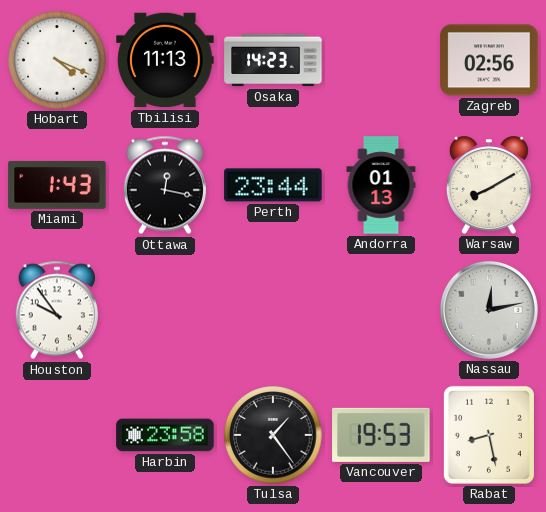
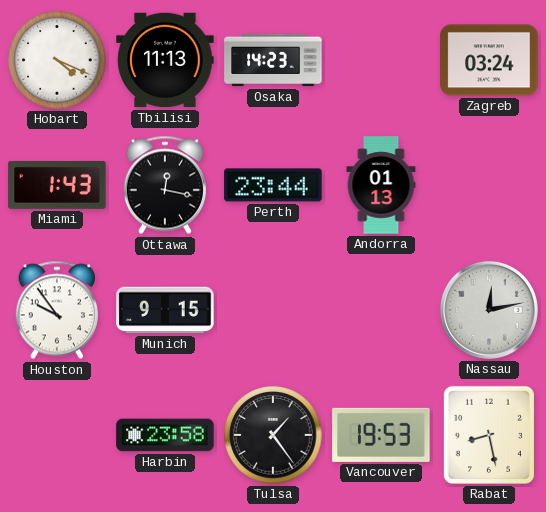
Zagreb: 02:56 -> 03:24
Warsaw: 8:10 -> none
Munich: none -> 9:15
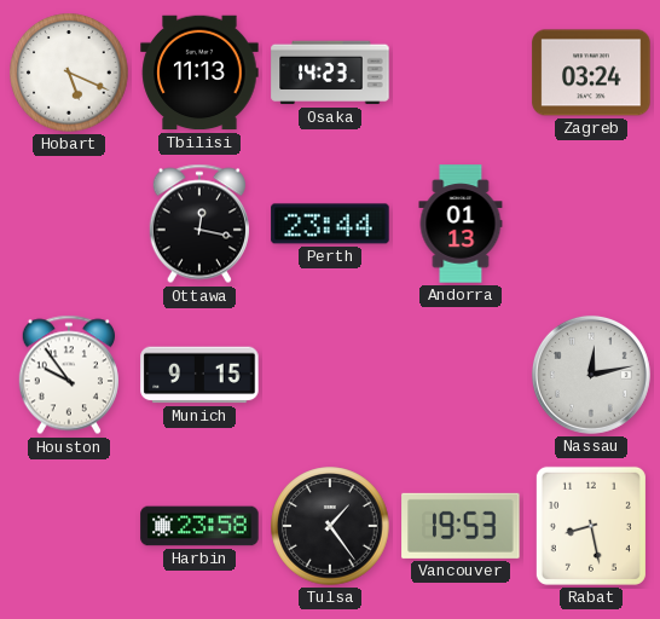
Hobart: 4:19 -> 5:19
Miami: 1:43 -> none
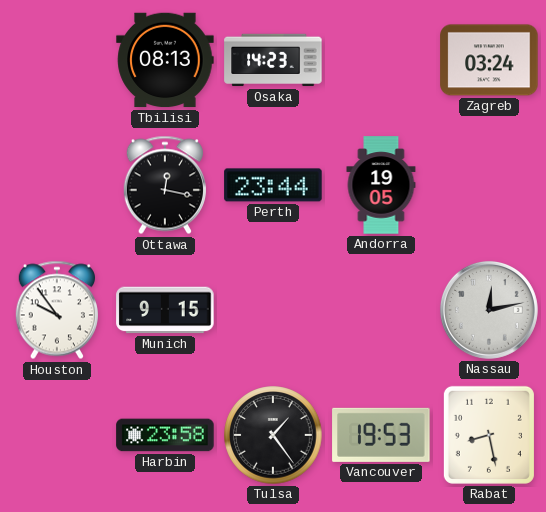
Hobart: 5:19 -> none
Tbilisi: 11:13 -> 08:13
Andorra: 01:13 -> 19:05
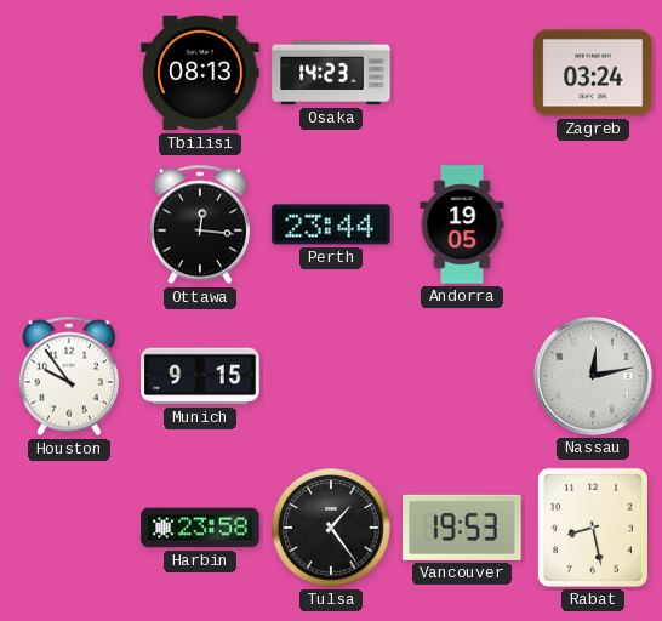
Ottawa: 12:17 -> 12:16
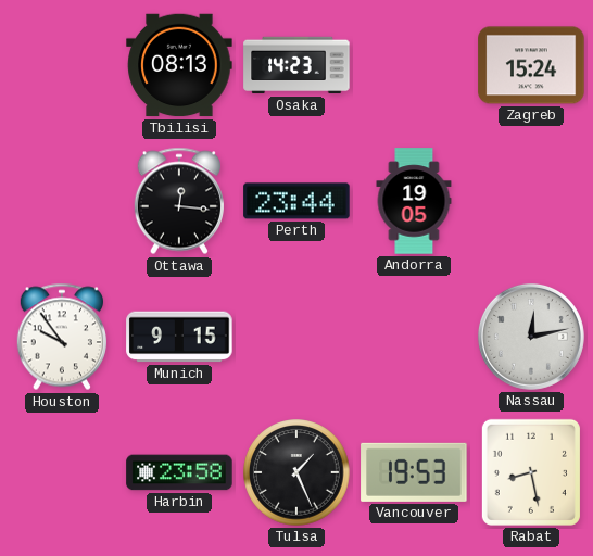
Zagreb: 03:24 -> 15:24
Tulsa: 1:24 -> 1:26
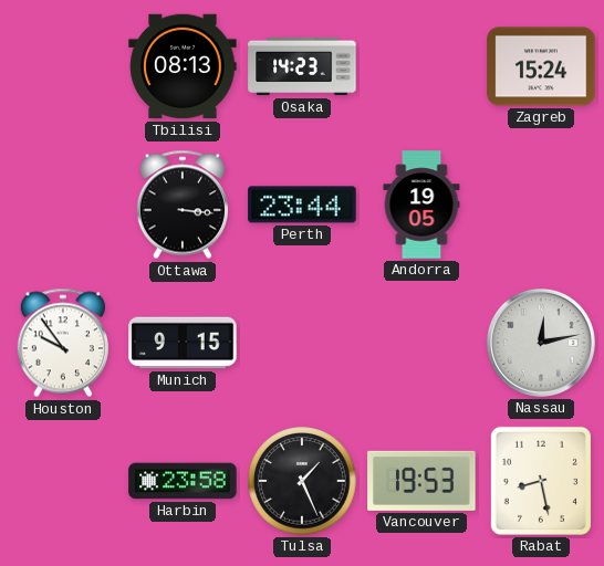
Ottawa: 12:16 -> 3:16
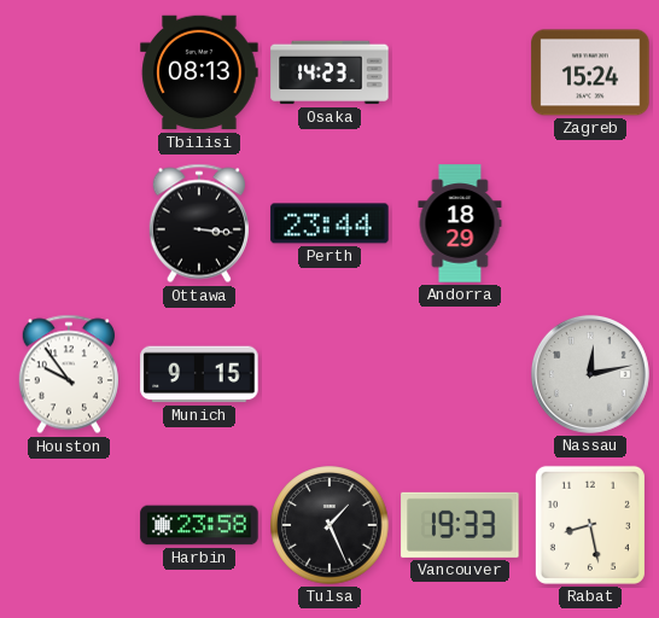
Andorra: 19:05 -> 18:29
Vancouver: 19:53 -> 19:33
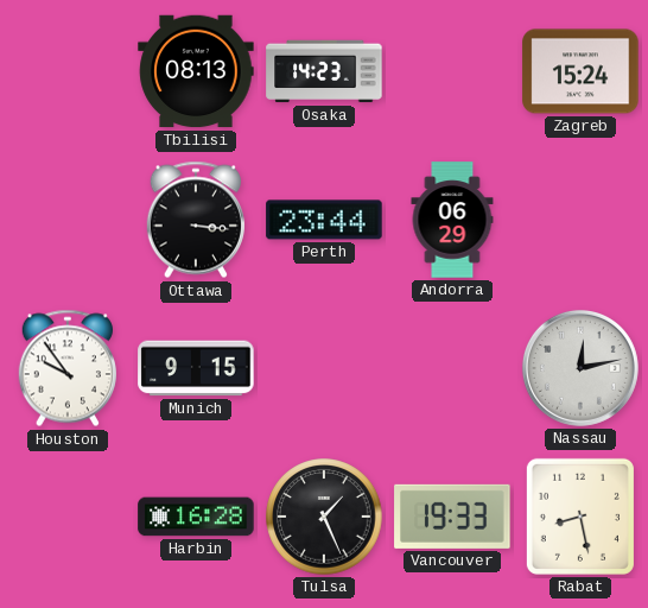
Andorra: 18:29 -> 06:29
Harbin: 23:58 -> 16:28
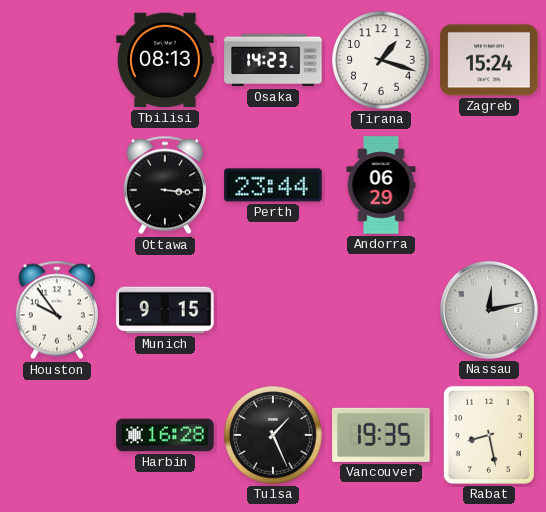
Tirana: none -> 1:18
Vancouver: 19:33 -> 19:35
